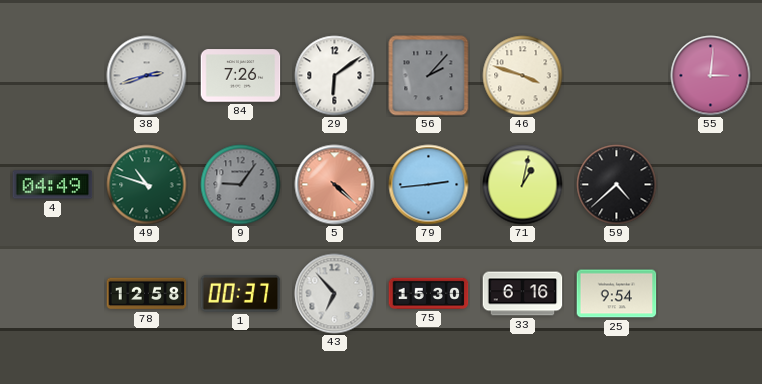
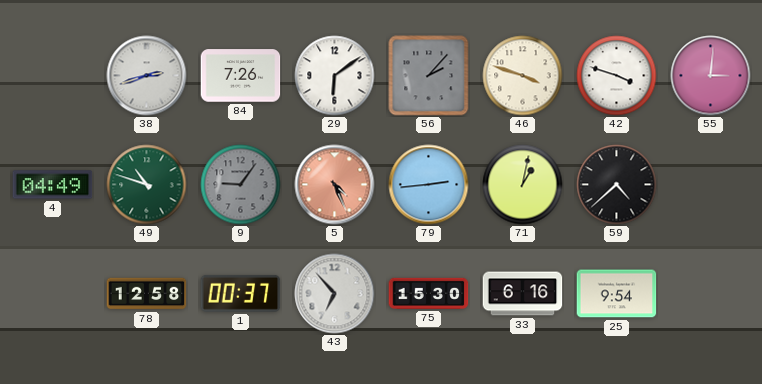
42: none -> 3:48
5: 4:22 -> 4:26
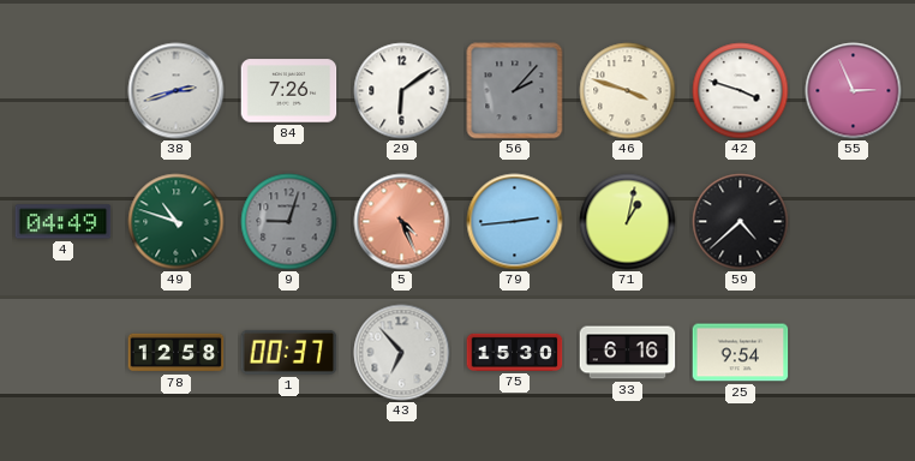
55: 3:01 -> 2:56
9: 9:06 -> 9:03
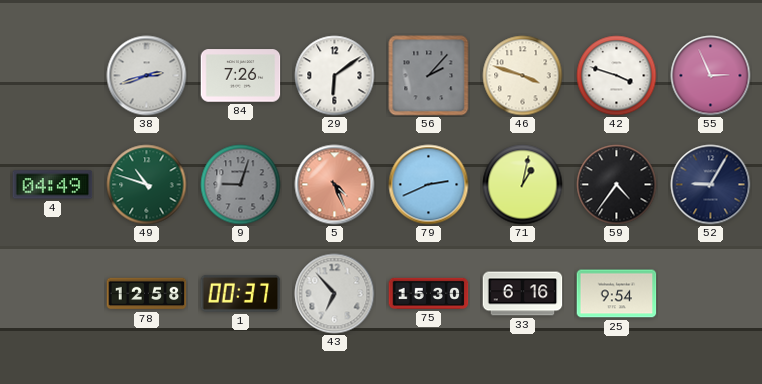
79: 2:44 -> 2:41
59: 4:38 -> 4:36
52: none -> 9:05
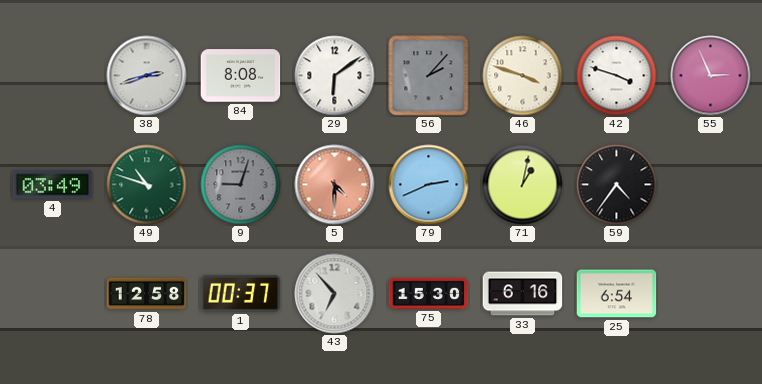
84: 7:26 -> 8:08
4: 04:49 -> 03:49
5: 4:26 -> 4:30
52: 9:05 -> none
25: 9:54 -> 6:54
